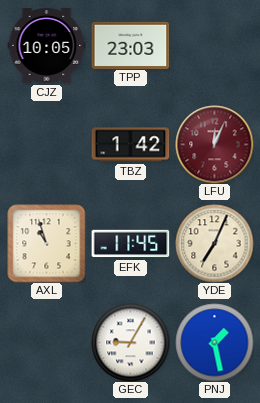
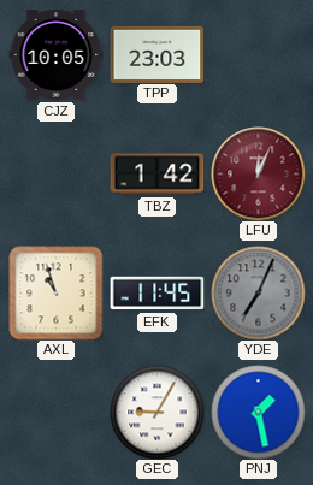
YDE dial: cream -> grey
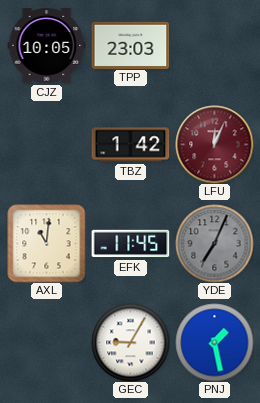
AXL: 10:57 -> 11:01
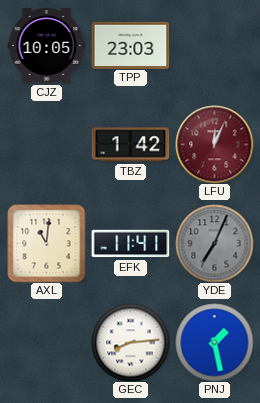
EFK: 11:45 -> 11:41
GEC: 9:05 -> 8:14
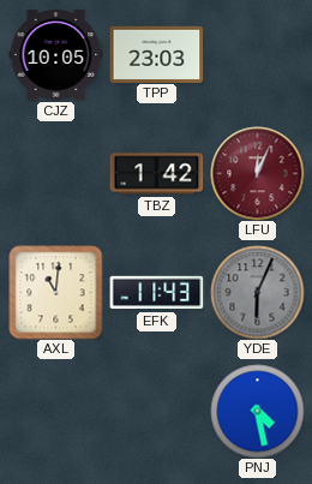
EFK: 11:41 -> 11:43
YDE: 7:04 -> 6:04
GEC: 8:14 -> none
PNJ: 1:28 -> 4:28
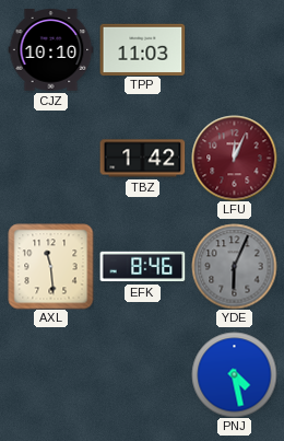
CJZ: 10:05 -> 10:10
TPP: 23:03 -> 11:03
AXL: 11:01 -> 11:29
EFK: 11:43 -> 8:46
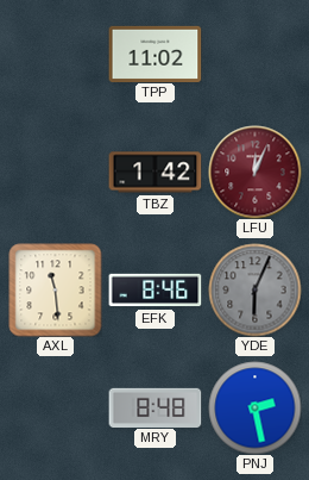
CJZ: 10:10 -> none
TPP: 11:03 -> 11:02
MRY: none -> 8:48
PNJ: 4:28 -> 2:28
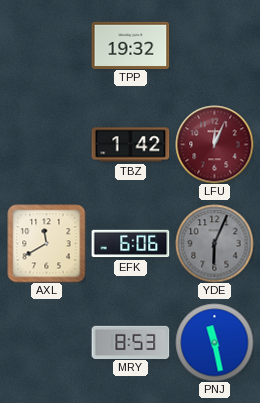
TPP: 11:02 -> 19:32
AXL: 11:29 -> 11:40
EFK: 8:46 -> 6:06
MRY: 8:48 -> 8:53
PNJ: 2:28 -> 11:28
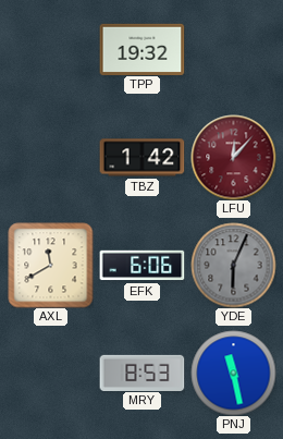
LFU: 12:04 -> 12:07
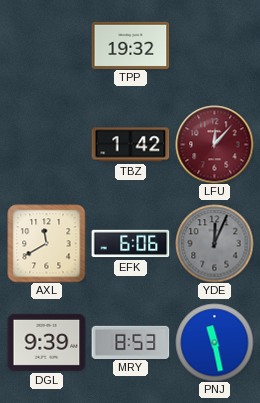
YDE: 6:04 -> 12:04
DGL: none -> 9:39
